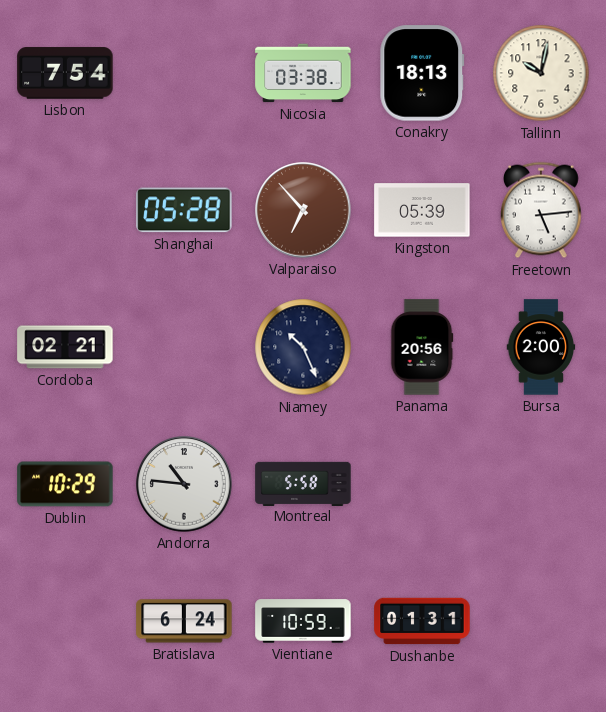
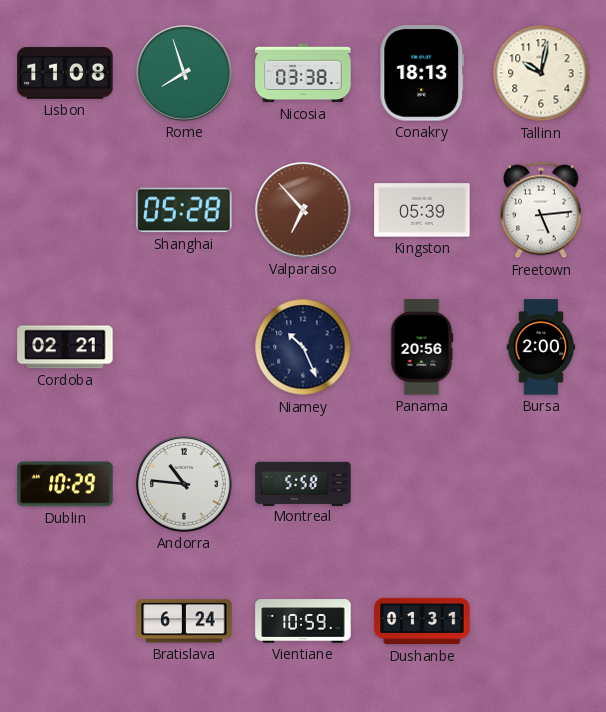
Lisbon: 7:54 -> 11:08
Rome: none -> 7:57
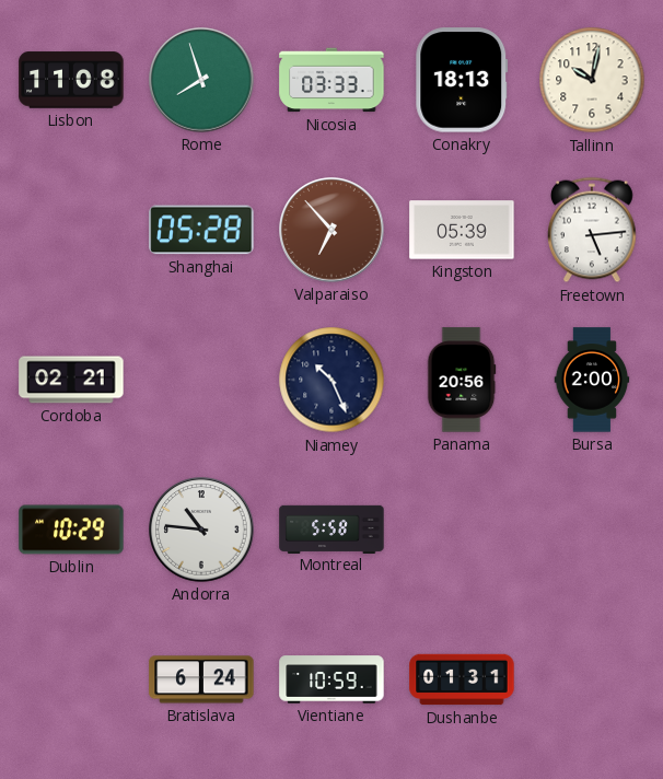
Nicosia: 03:38 -> 03:33
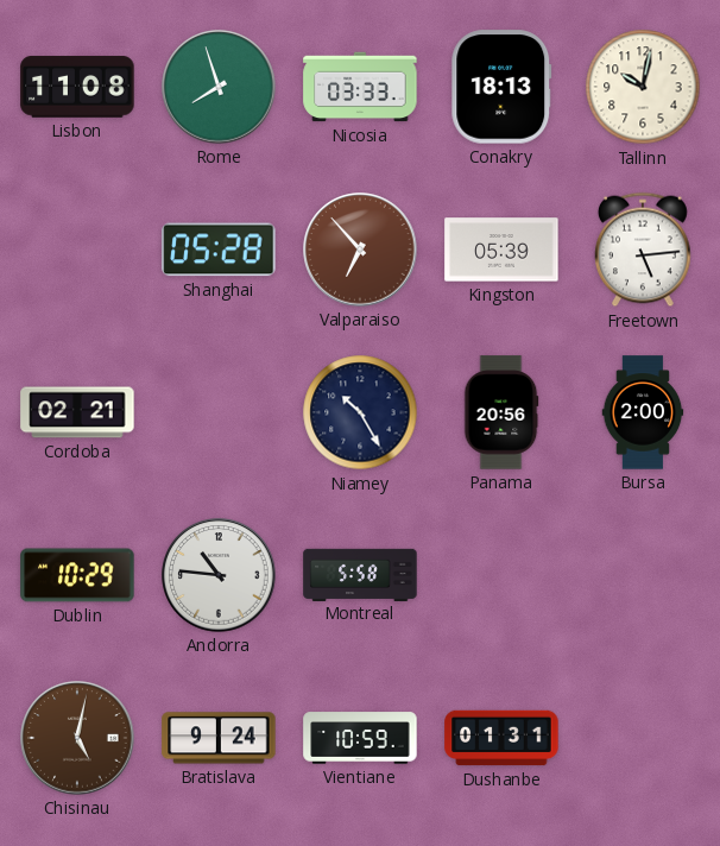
Niamey: 10:26 -> 10:25
Chisinau: none -> 5:02
Bratislava: 6:24 -> 9:24
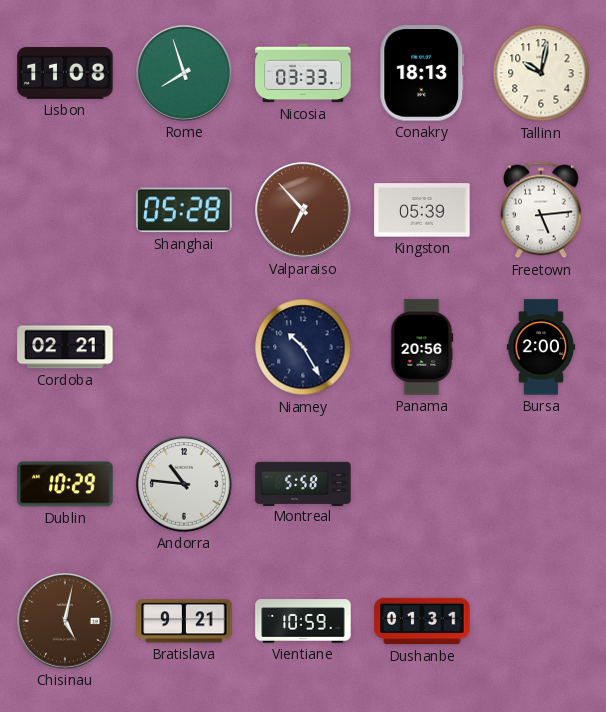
Bratislava: 9:24 -> 9:21
